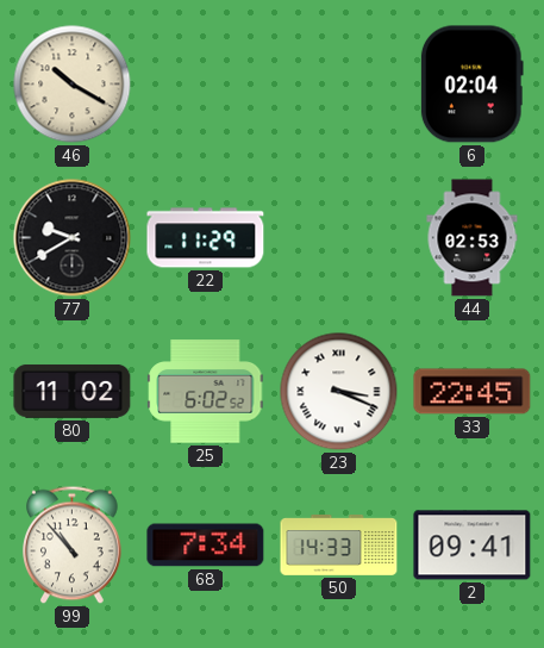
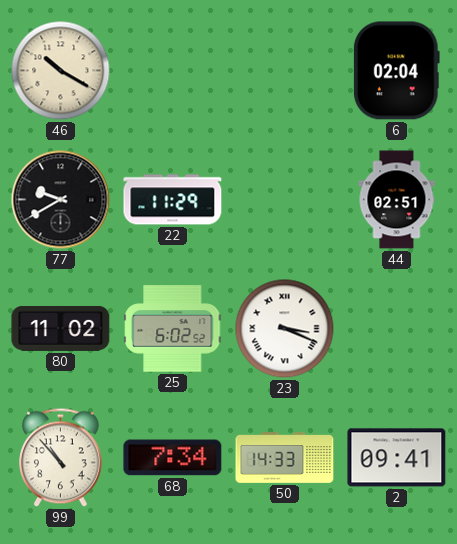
44: 02:53 -> 02:51
33: 22:45 -> none
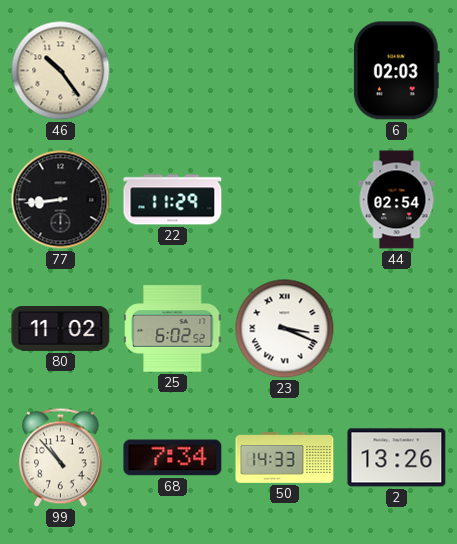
46: 10:20 -> 10:24
6: 02:04 -> 02:03
77: 9:40 -> 8:44
44: 02:51 -> 02:54
2: 09:41 -> 13:26
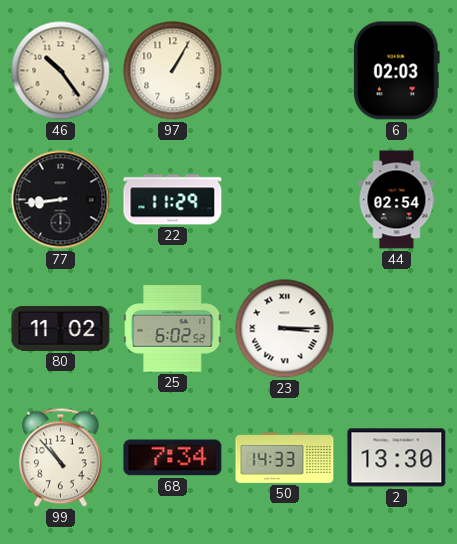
97: none -> 1:05
23: 3:19 -> 3:15
2: 13:26 -> 13:30
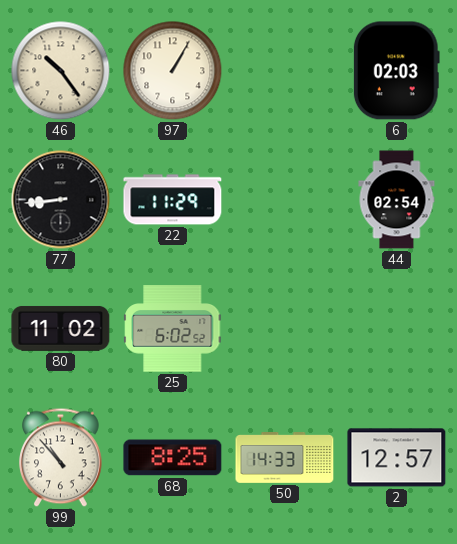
23: 3:15 -> none
68: 7:34 -> 8:25
2: 13:30 -> 12:57
